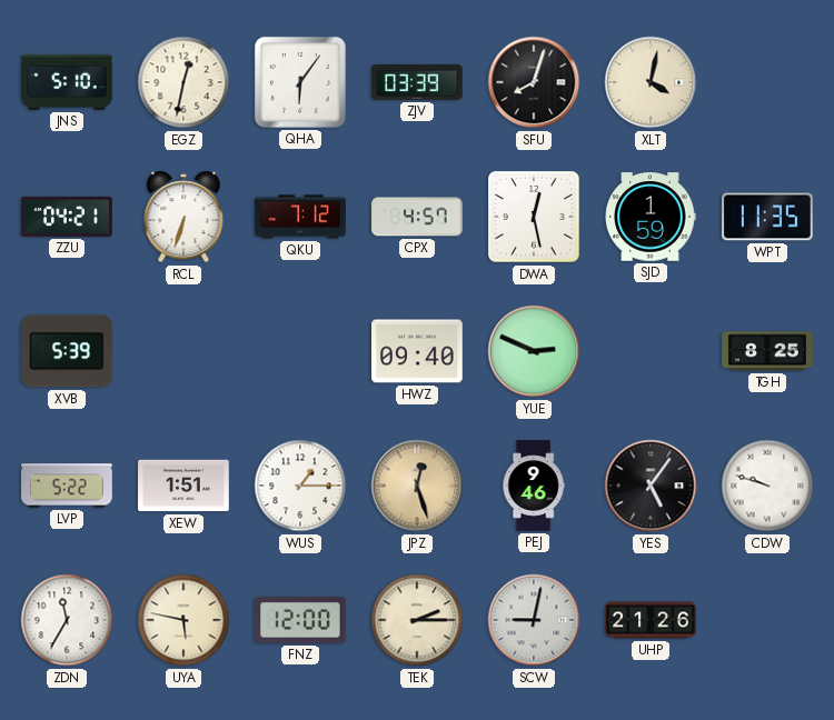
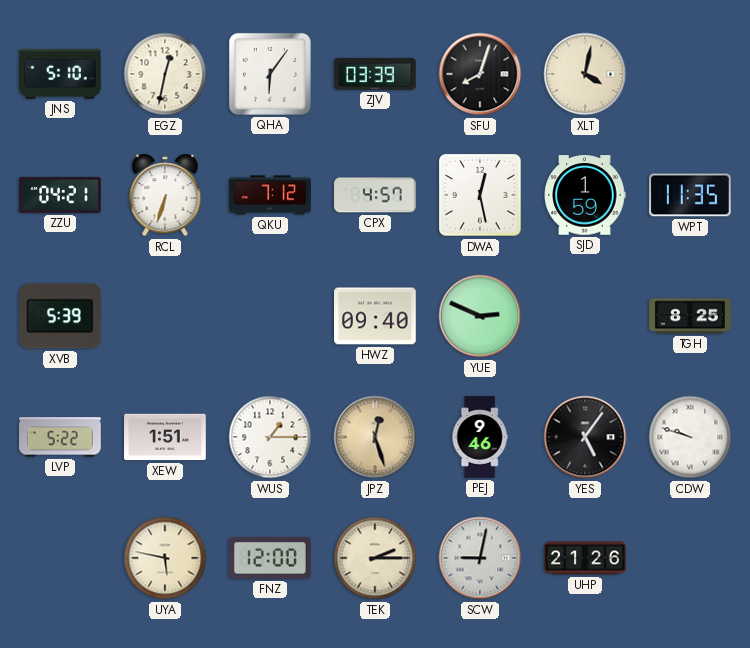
ZDN: 11:35 -> none
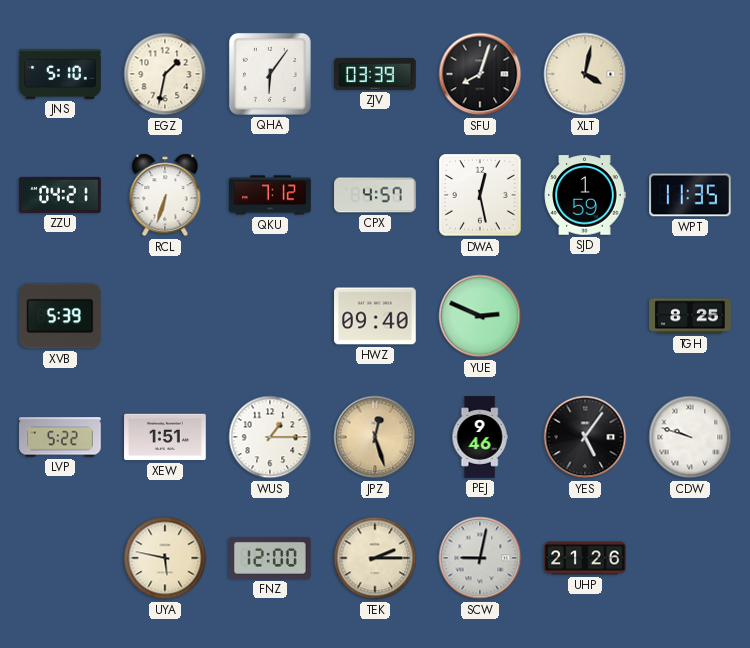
EGZ: 12:32 -> 1:32
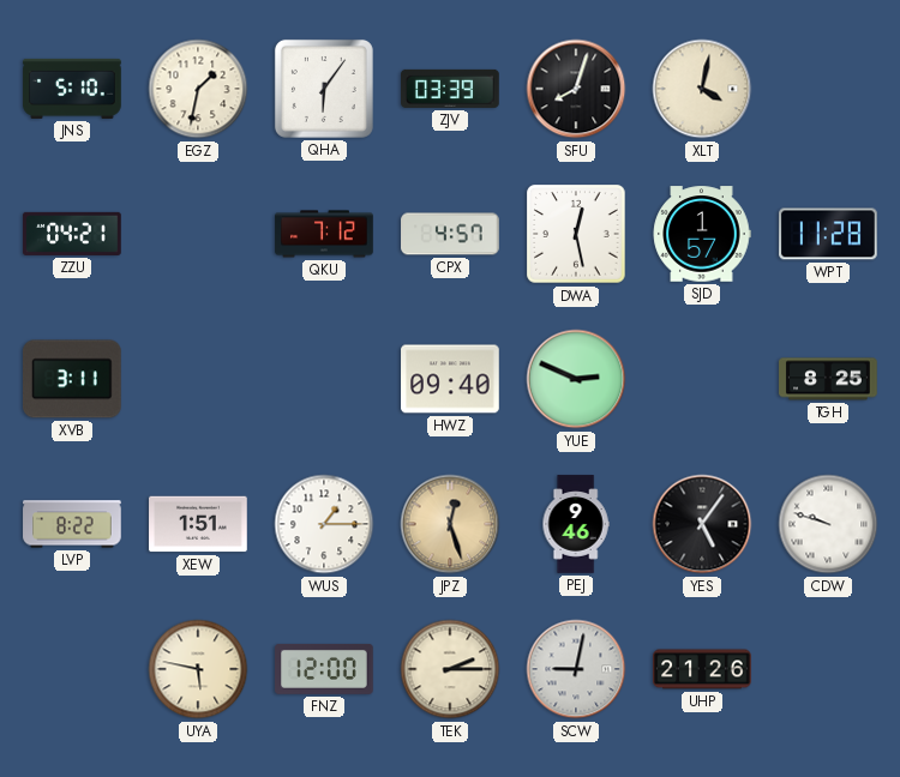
RCL: 6:33 -> none
SJD: 1:59 -> 1:57
WPT: 11:35 -> 11:28
XVB: 5:39 -> 3:11
LVP: 5:22 -> 8:22
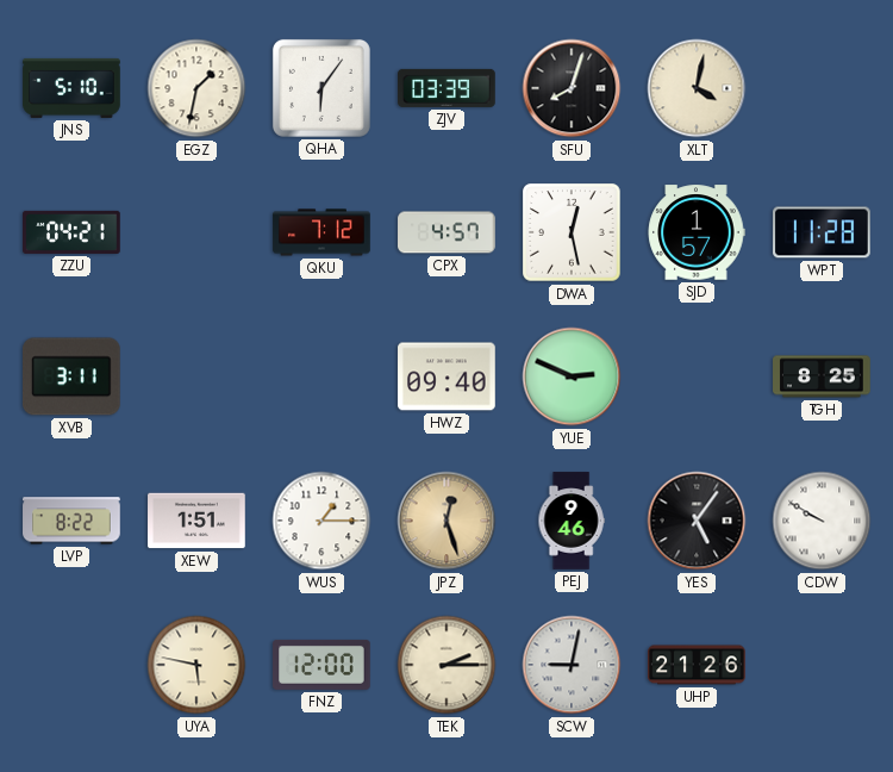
CDW: 9:48 -> 9:50
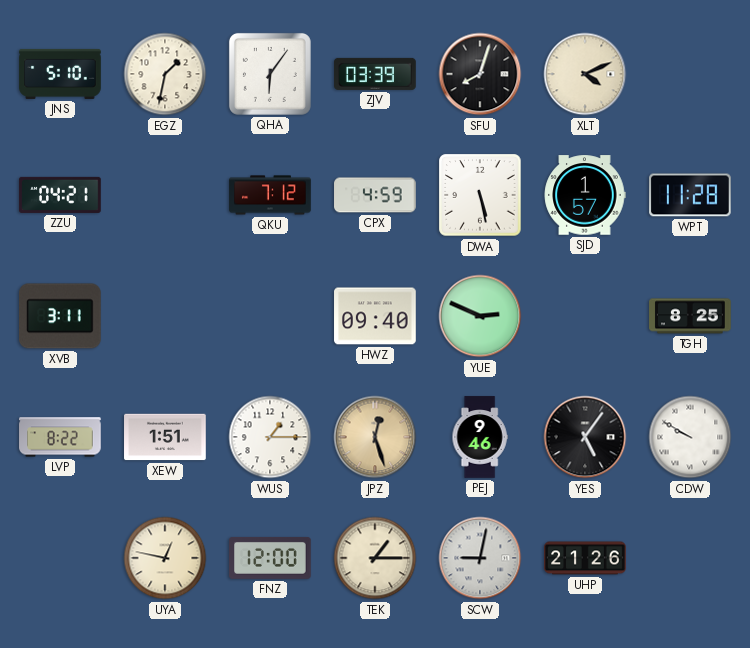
XLT: 4:02 -> 4:11
CPX: 4:57 -> 4:59
DWA: 12:28 -> 5:28
UYA: 5:47 -> 12:47
TEK: 2:15 -> 1:15
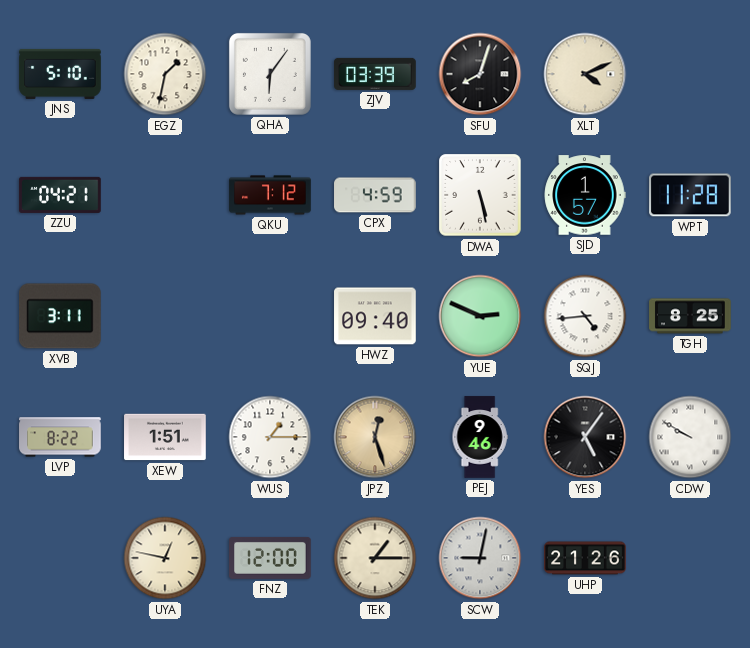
SQJ: none -> 4:44
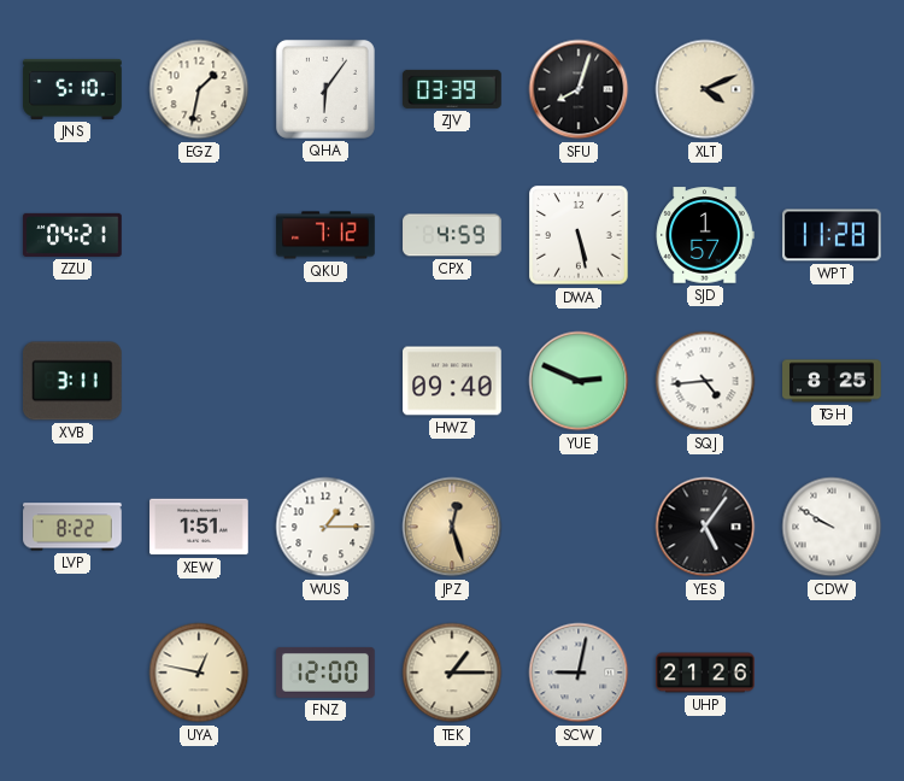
PEJ: 9:46 -> none
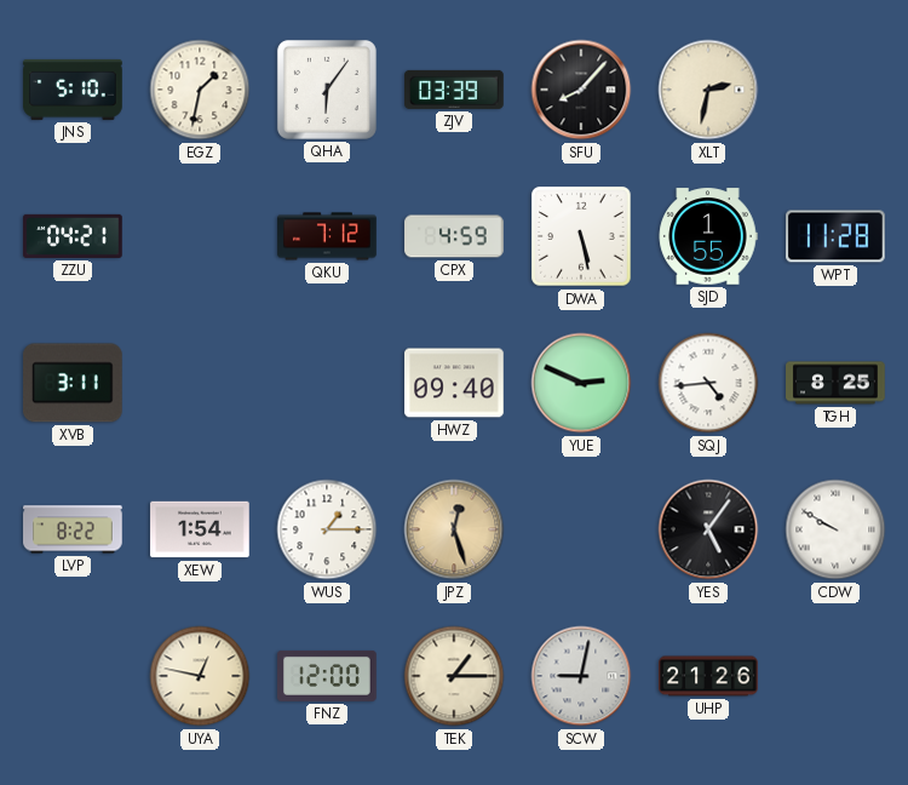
SFU: 8:03 -> 8:07
XLT: 4:11 -> 2:32
SJD: 1:57 -> 1:55
XEW: 1:51 -> 1:54
